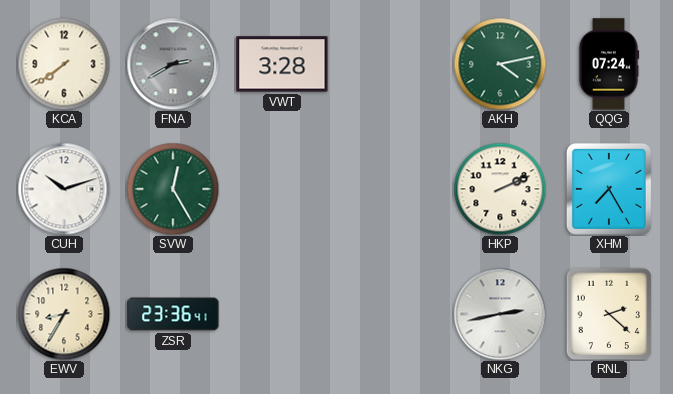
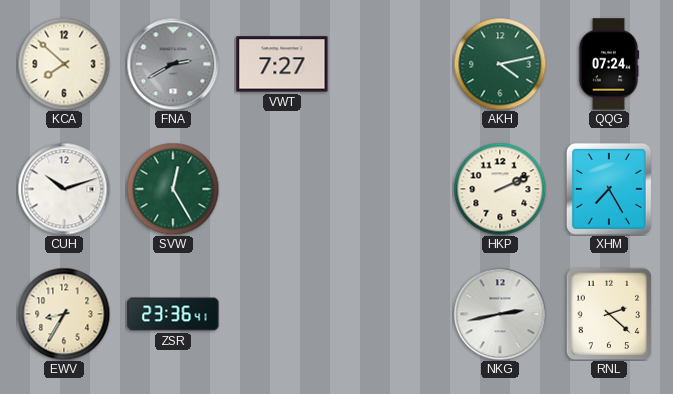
KCA: 7:39 -> 7:52
VWT: 3:28 -> 7:27
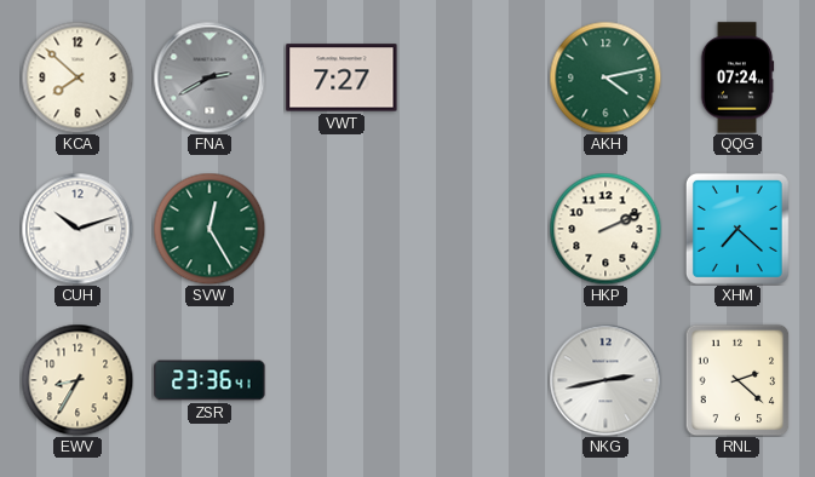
XHM: 7:25 -> 7:22
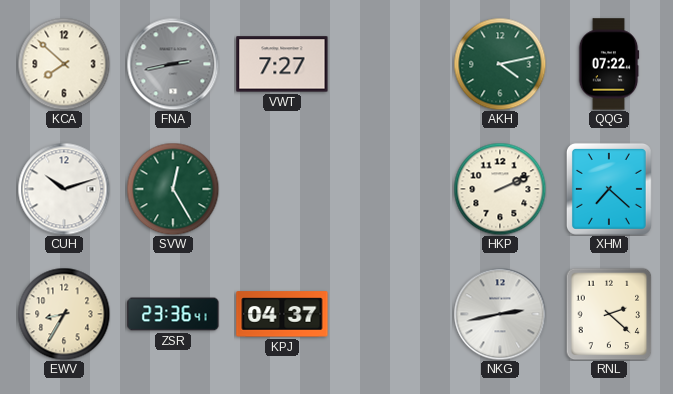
FNA: 2:40 -> 2:43
QQG: 07:24 -> 07:22
KPJ: none -> 04:37
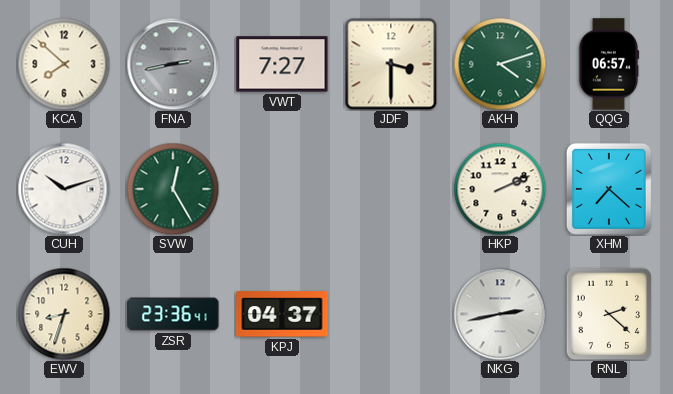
JDF: none -> 3:30
AKH: 4:13 -> 4:12
QQG: 07:22 -> 06:57
EWV: 8:35 -> 8:33
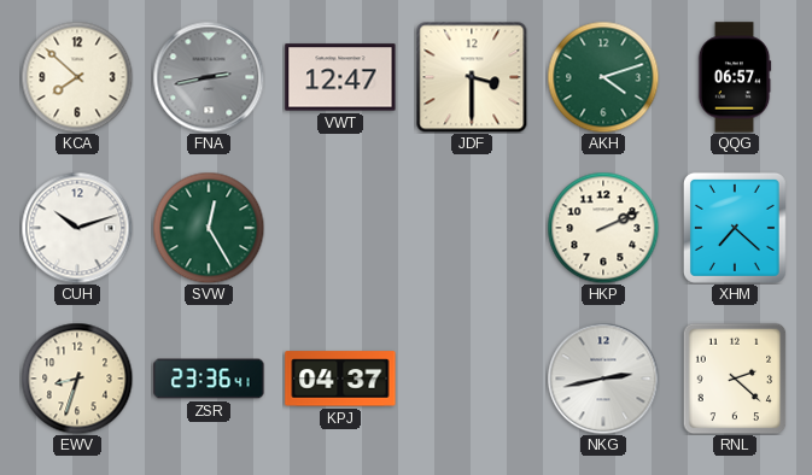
VWT: 7:27 -> 12:47
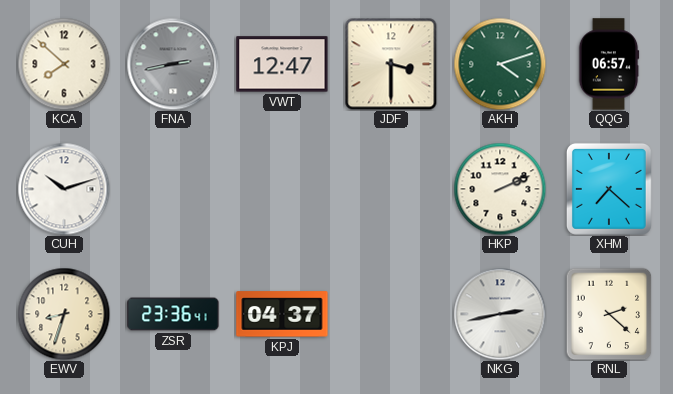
SVW: 12:25 -> none
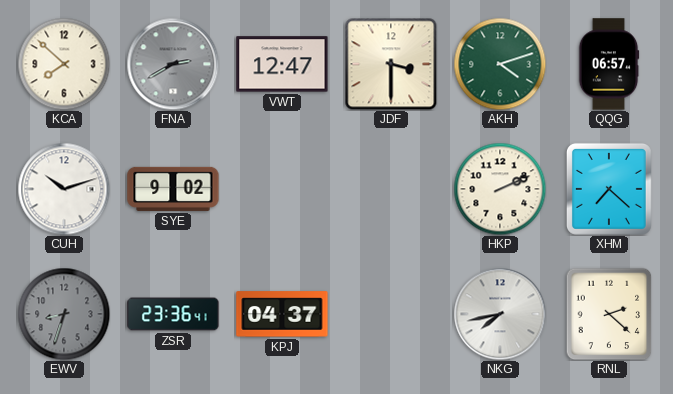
FNA: 2:43 -> 2:40
SYE: none -> 9:02
EWV dial: cream -> grey
NKG: 2:43 -> 7:43
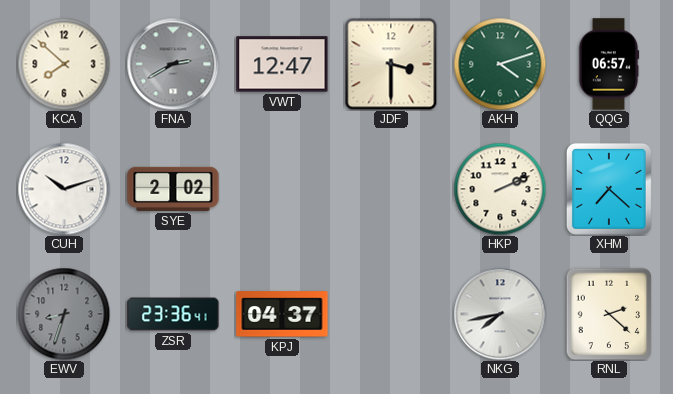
SYE: 9:02 -> 2:02
